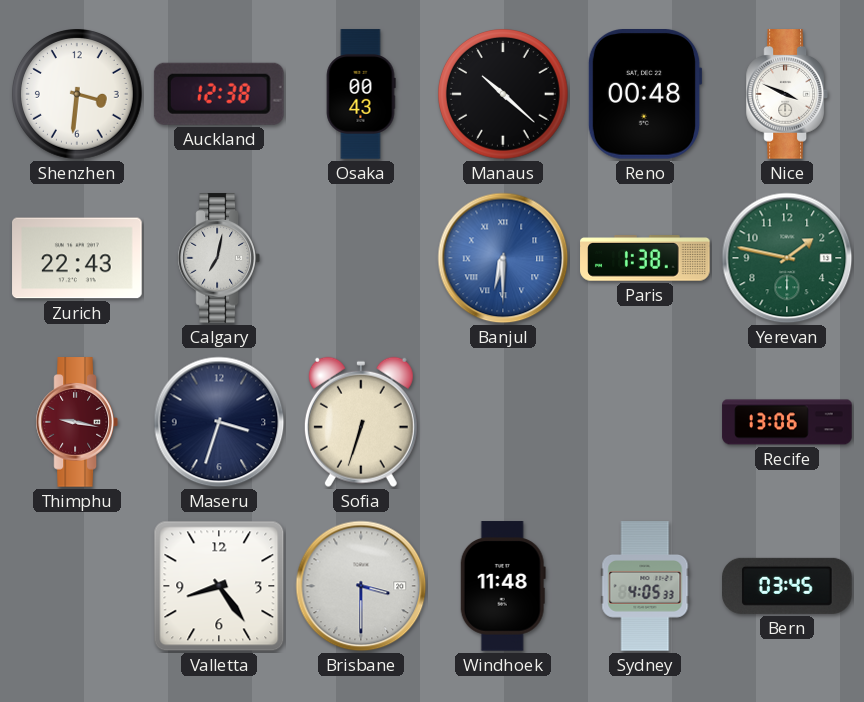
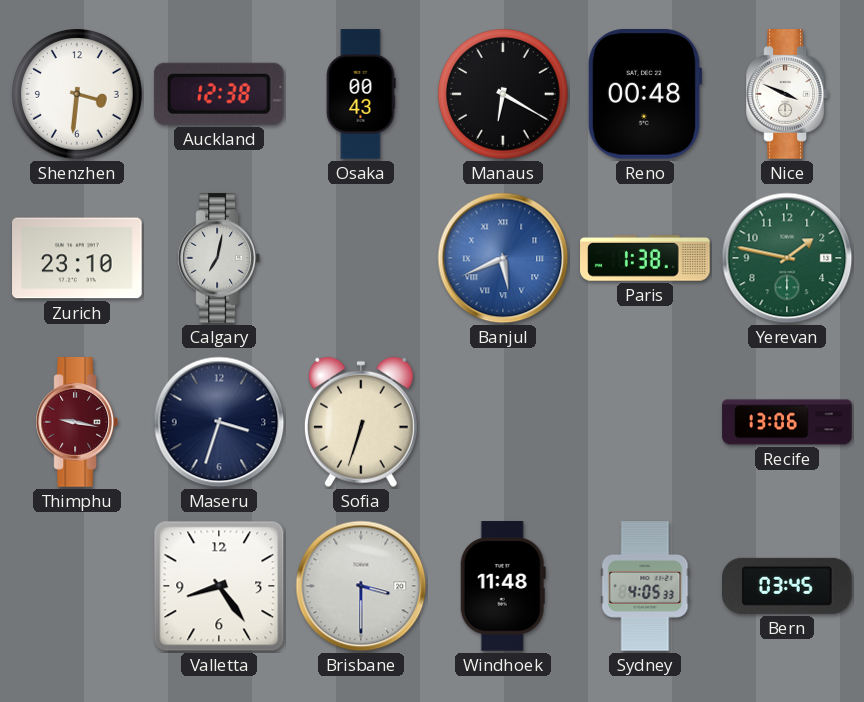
Manaus: 10:22 -> 6:20
Zurich: 22:43 -> 23:10
Banjul: 6:30 -> 5:41
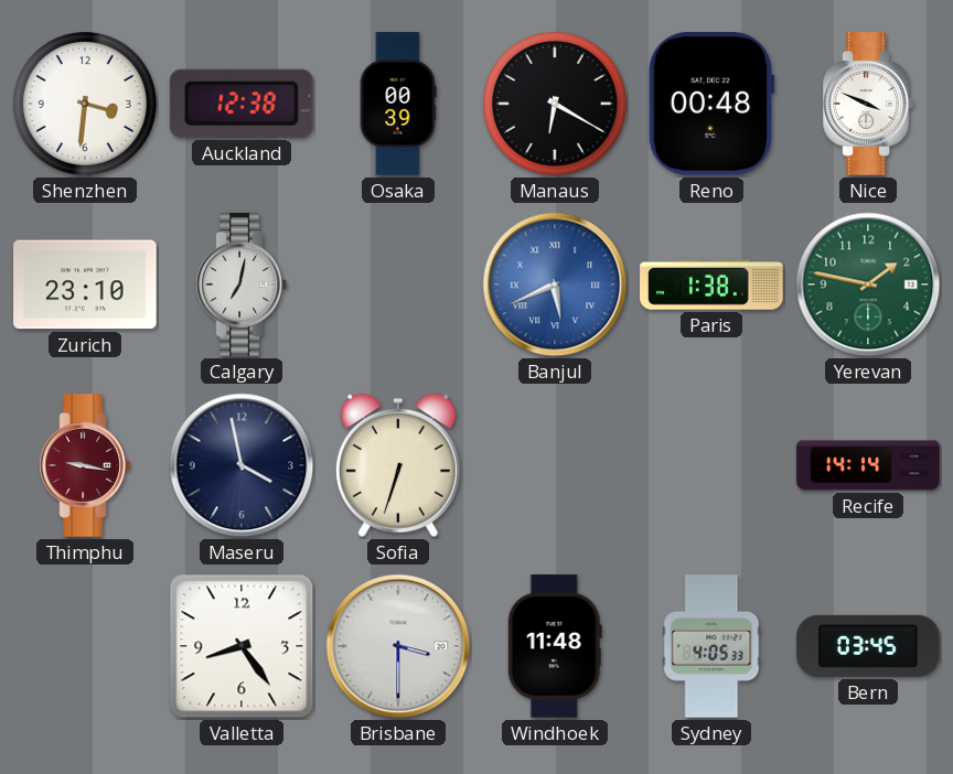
Osaka: 00:43 -> 00:39
Maseru: 3:33 -> 3:58
Recife: 13:06 -> 14:14
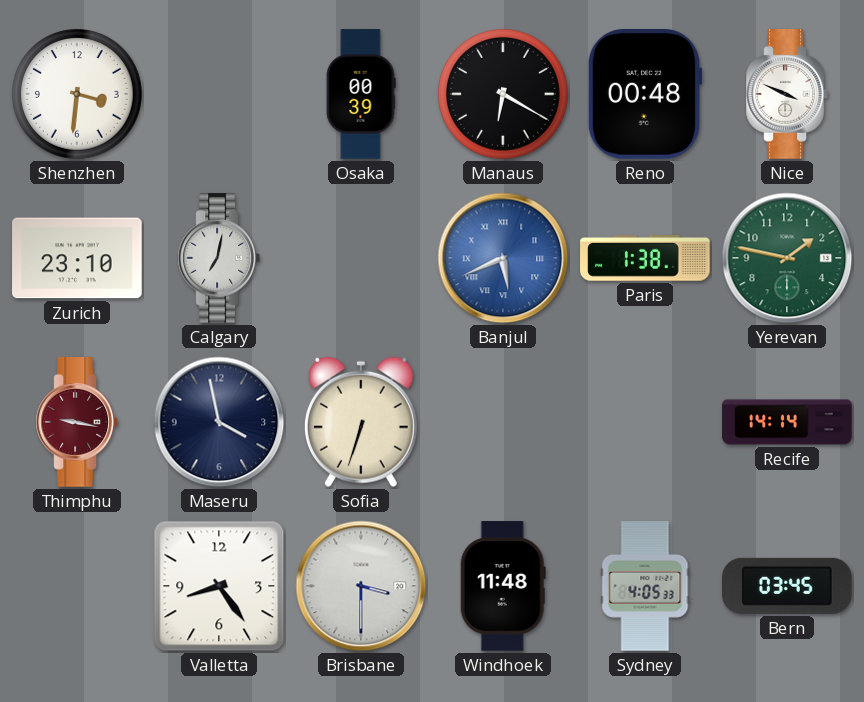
Auckland: 12:38 -> none
